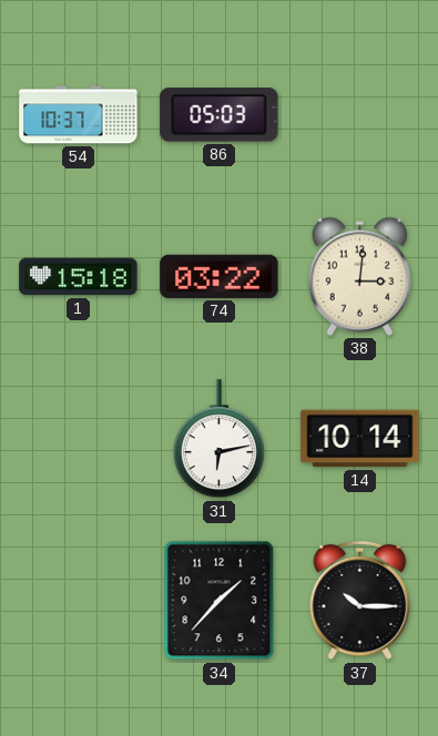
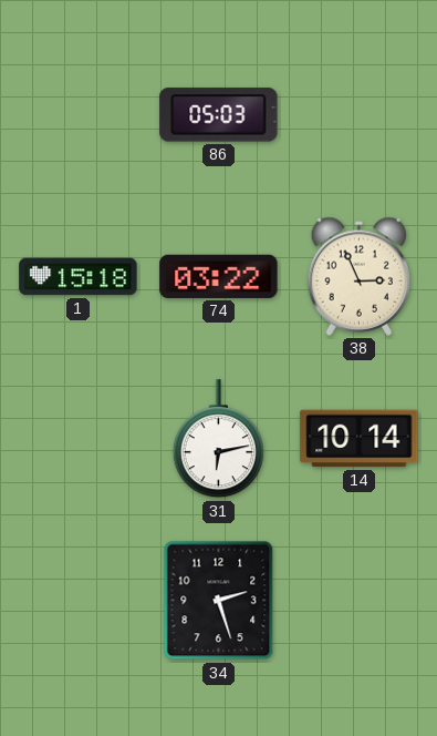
54: 10:37 -> none
38: 3:01 -> 2:56
34: 1:37 -> 2:27
37: 10:15 -> none
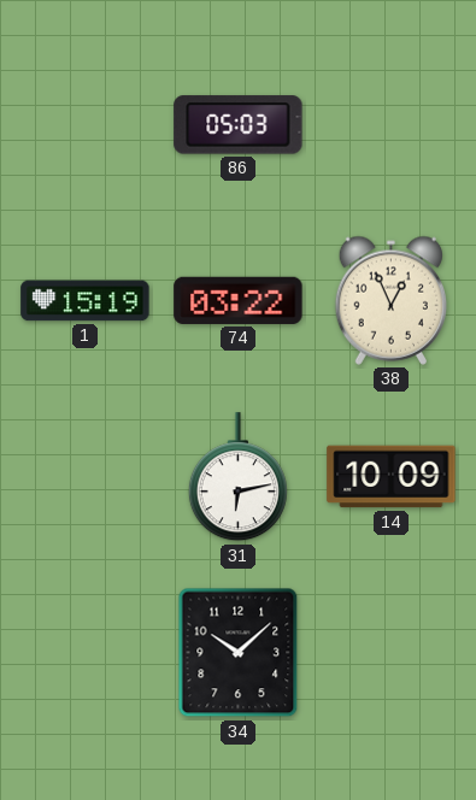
1: 15:18 -> 15:19
38: 2:56 -> 12:56
14: 10:14 -> 10:09
34: 2:27 -> 10:08
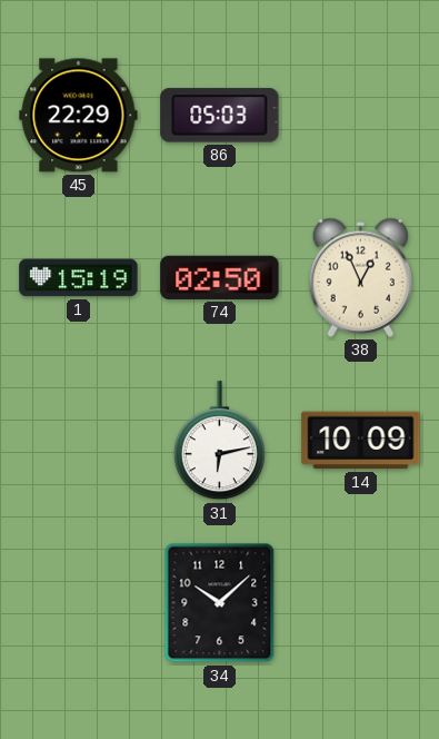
45: none -> 22:29
74: 03:22 -> 02:50
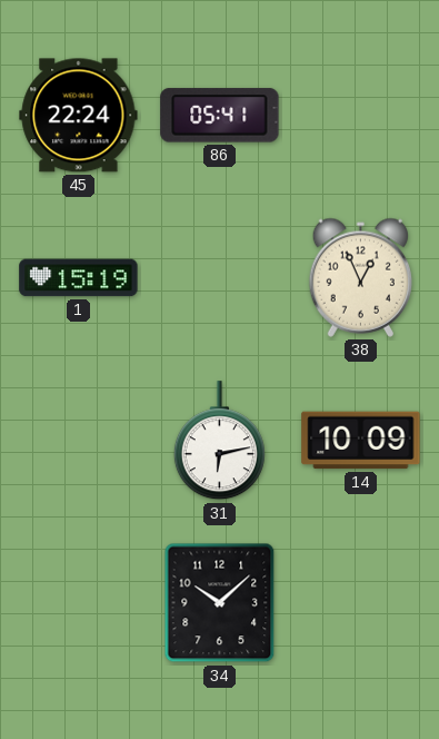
45: 22:29 -> 22:24
86: 05:03 -> 05:41
74: 02:50 -> none
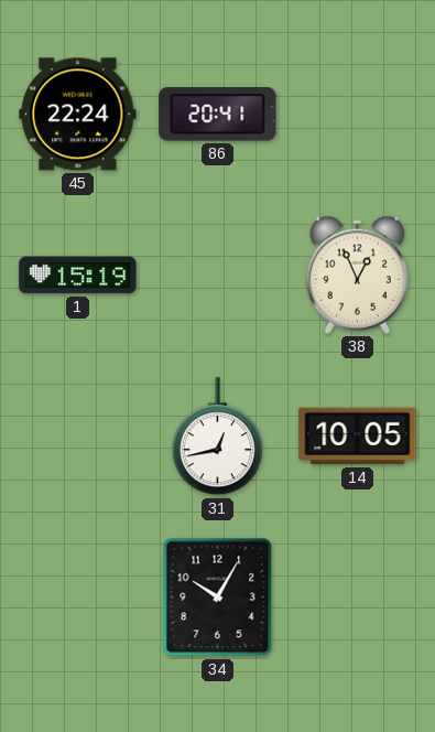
86: 05:41 -> 20:41
31: 6:13 -> 12:43
14: 10:09 -> 10:05
34: 10:08 -> 10:05
